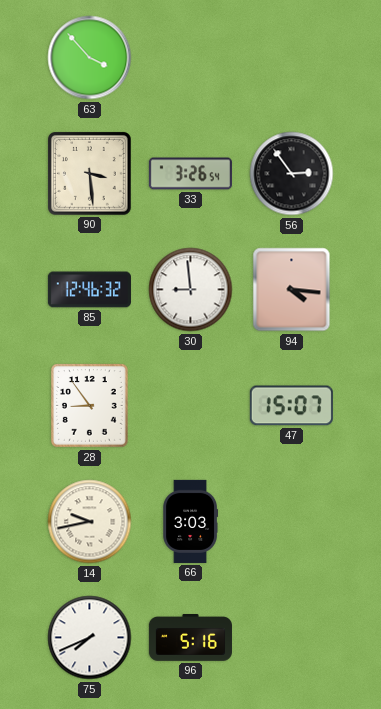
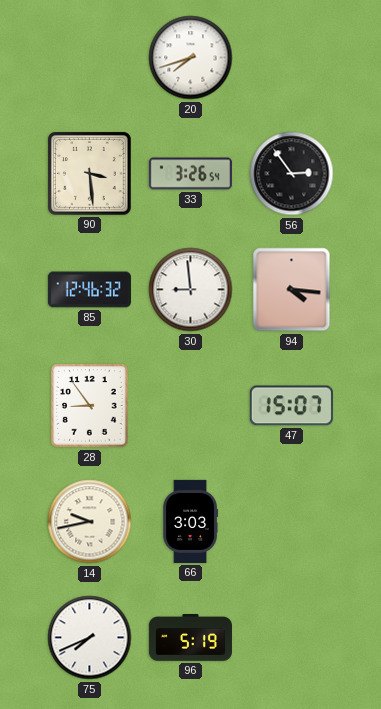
63: 3:53 -> none
20: none -> 7:42
96: 5:16 -> 5:19
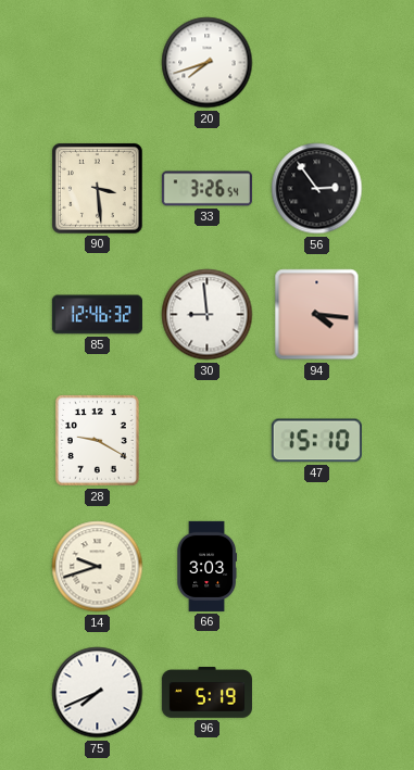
28: 8:54 -> 9:20
47: 15:07 -> 15:10
14: 9:43 -> 9:42
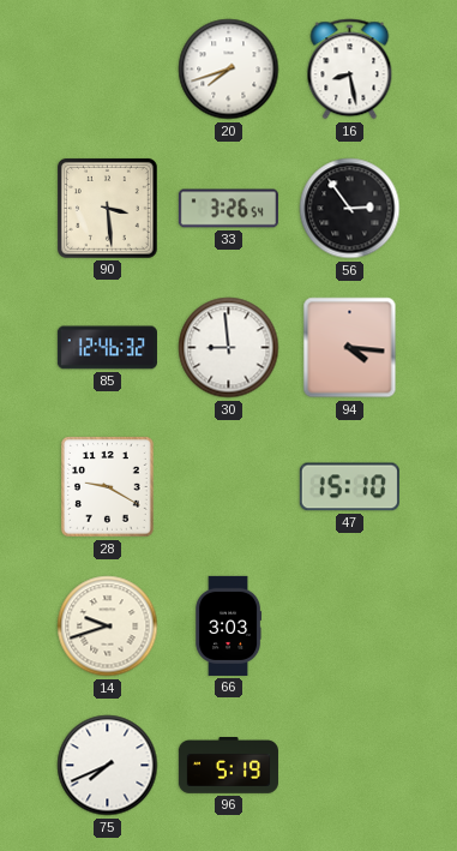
16: none -> 8:28
